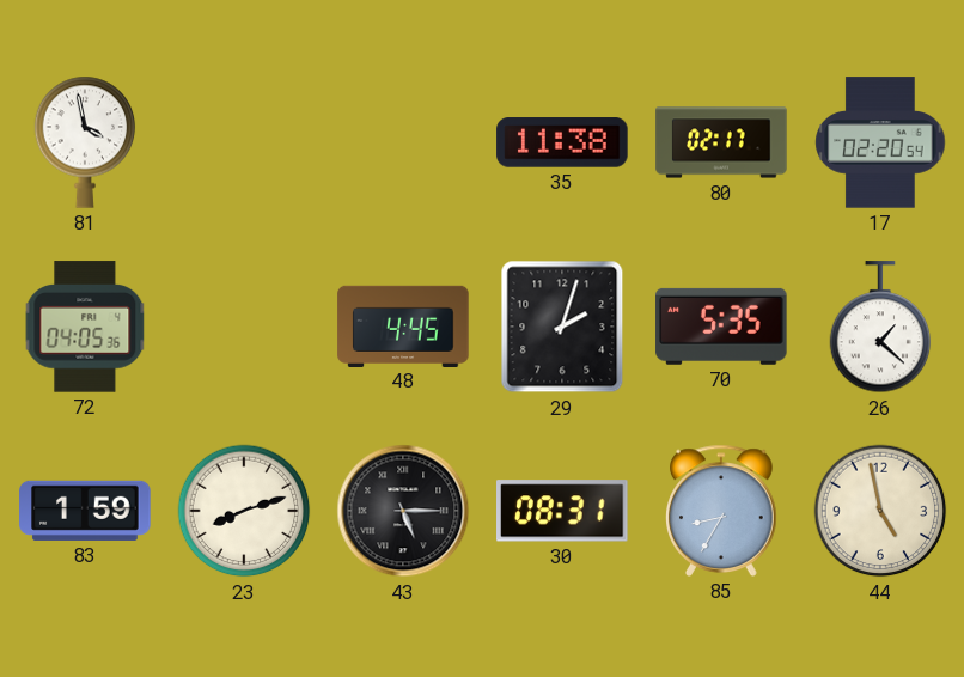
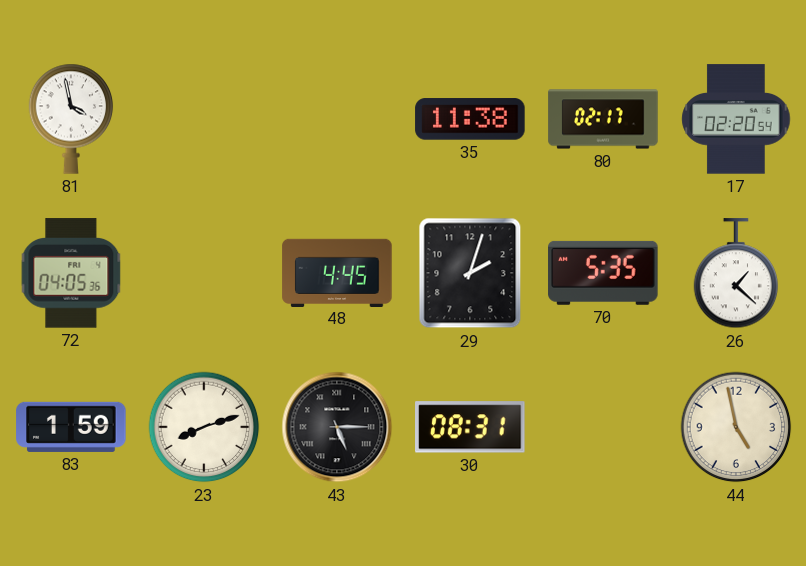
85: 8:35 -> none
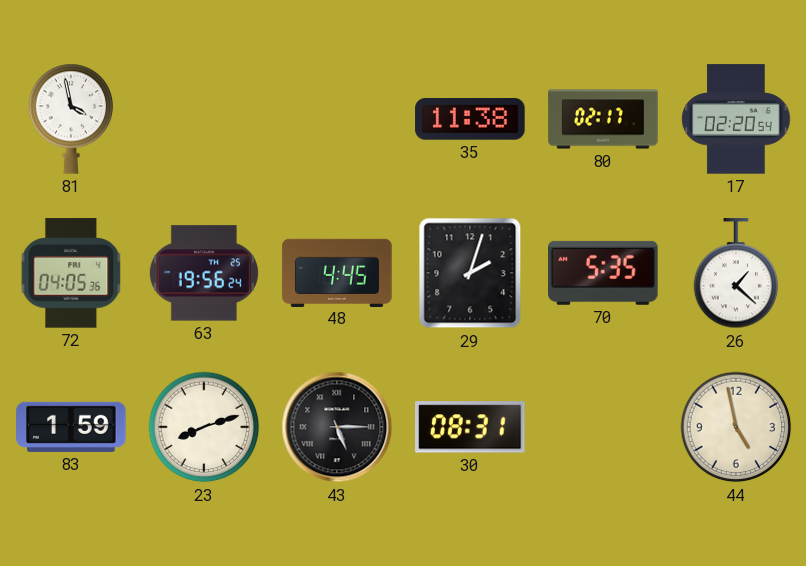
63: none -> 19:56
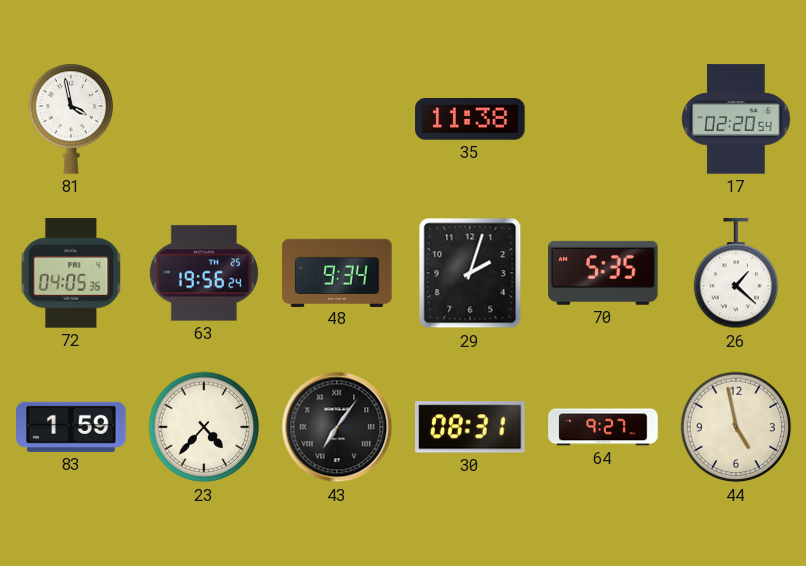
80: 02:17 -> none
48: 4:45 -> 9:34
23: 8:12 -> 4:37
43: 5:15 -> 7:06
64: none -> 9:27
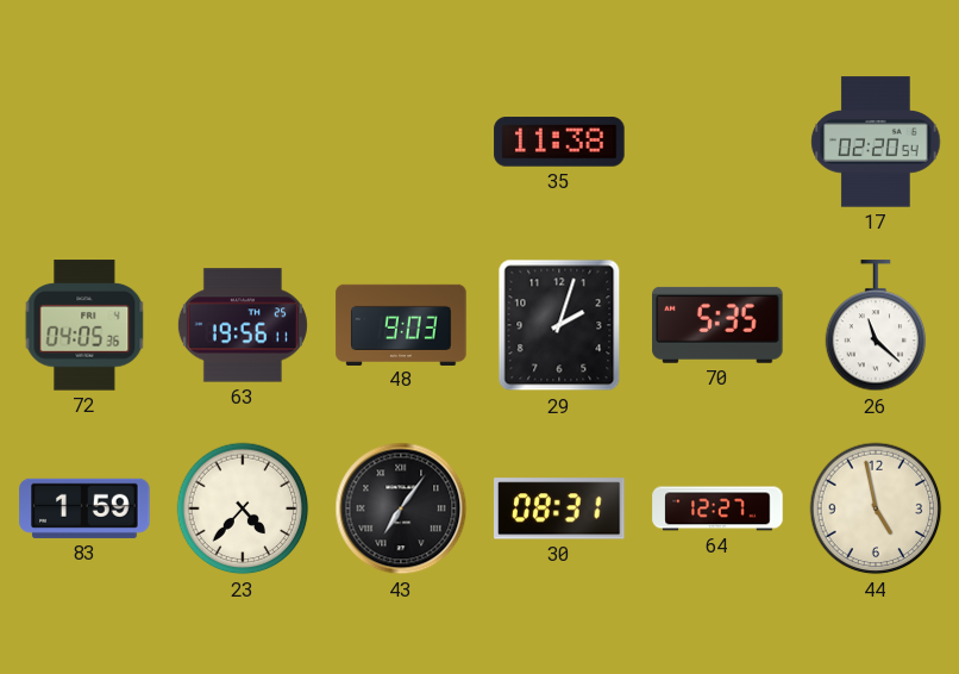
81: 3:58 -> none
63: 19:56:24 -> 19:56:11
48: 9:34 -> 9:03
26: 1:22 -> 11:22
64: 9:27 -> 12:27
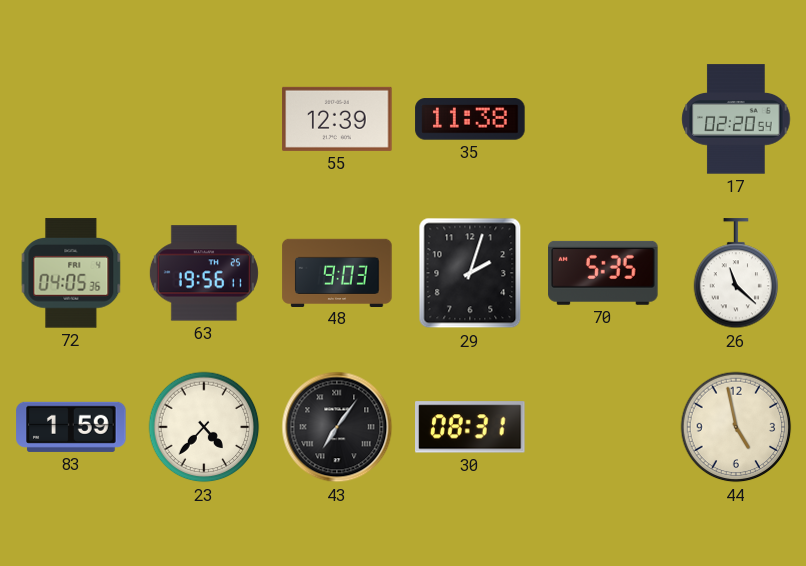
55: none -> 12:39
64: 12:27 -> none
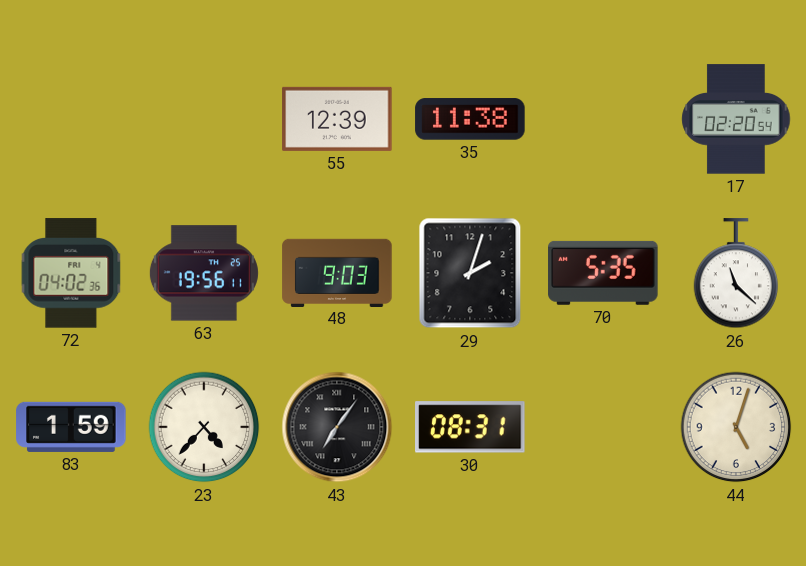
72: 04:05 -> 04:02
44: 4:58 -> 5:03
